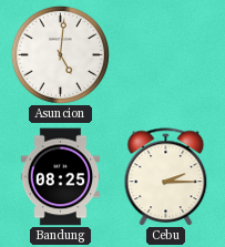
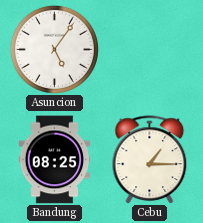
Asuncion: 5:01 -> 5:06
Cebu: 2:15 -> 1:15
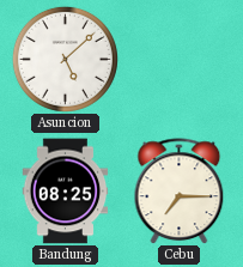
Asuncion: 5:06 -> 5:08
Cebu: 1:15 -> 7:15
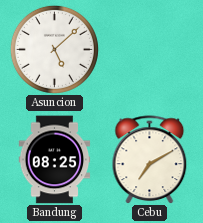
Cebu: 7:15 -> 7:10
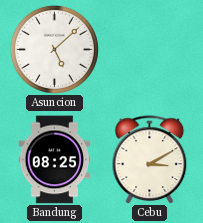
Cebu: 7:10 -> 3:10
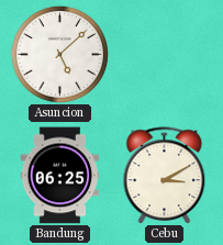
Bandung: 08:25 -> 06:25
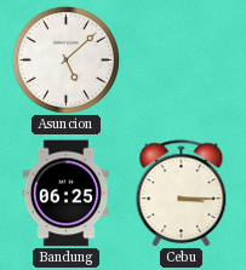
Cebu: 3:10 -> 3:15
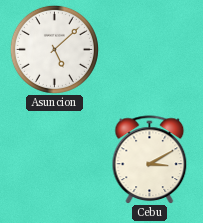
Bandung: 06:25 -> none
Cebu: 3:15 -> 3:10
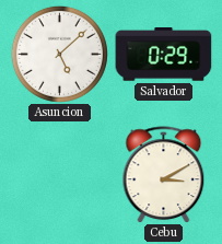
Salvador: none -> 0:29
